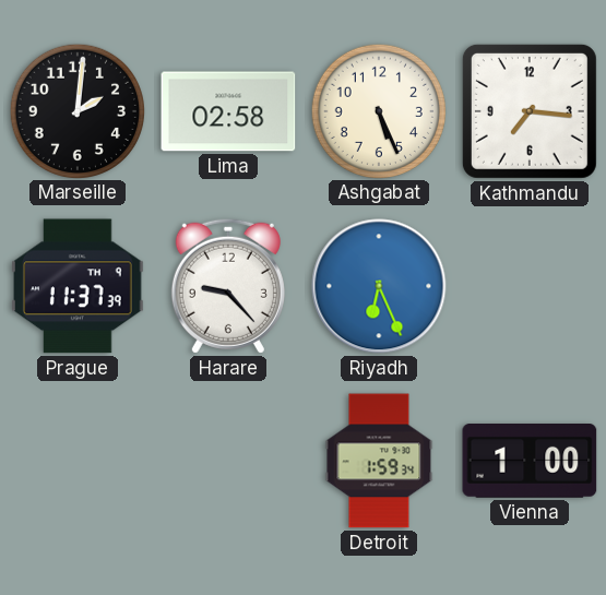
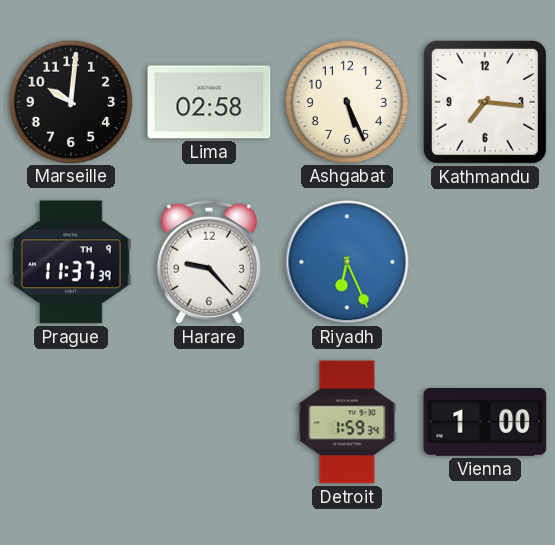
Marseille: 2:01 -> 10:01
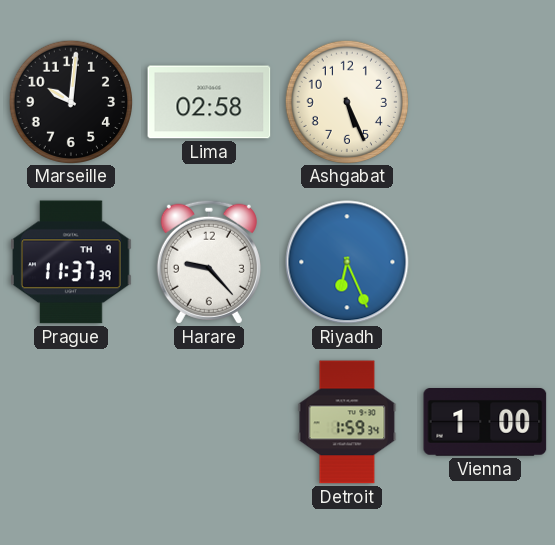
Kathmandu: 7:16 -> none
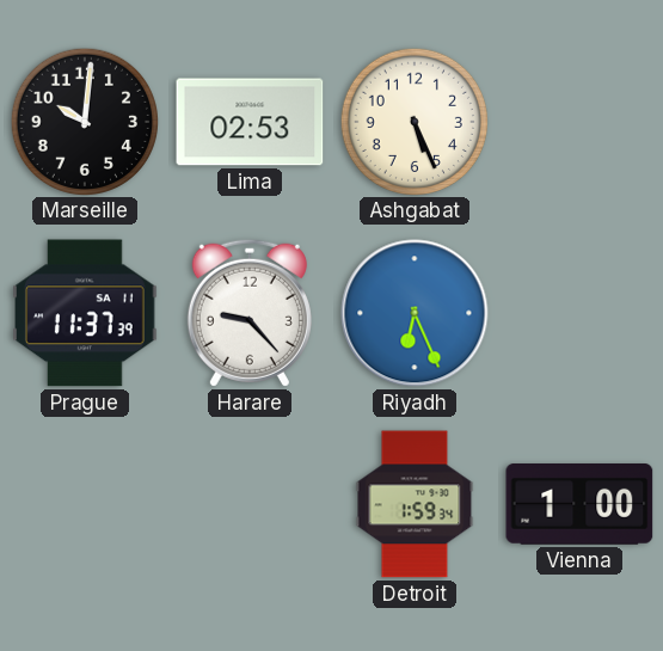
Lima: 02:58 -> 02:53
Prague date: TH 9 -> SA 11
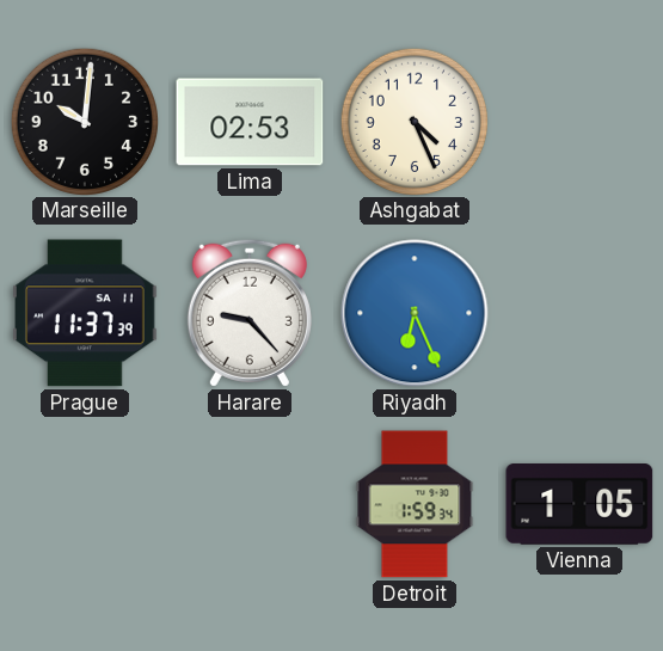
Ashgabat: 5:26 -> 4:26
Vienna: 1:00 -> 1:05
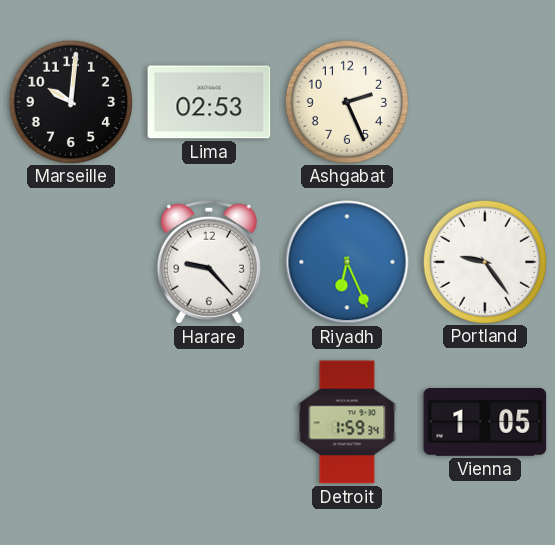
Ashgabat: 4:26 -> 2:26
Prague: 11:37 -> none
Portland: none -> 9:24
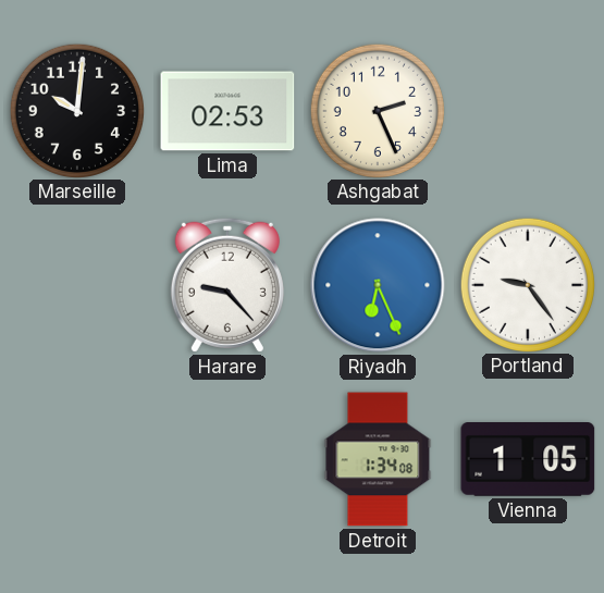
Detroit: 1:59 -> 1:34
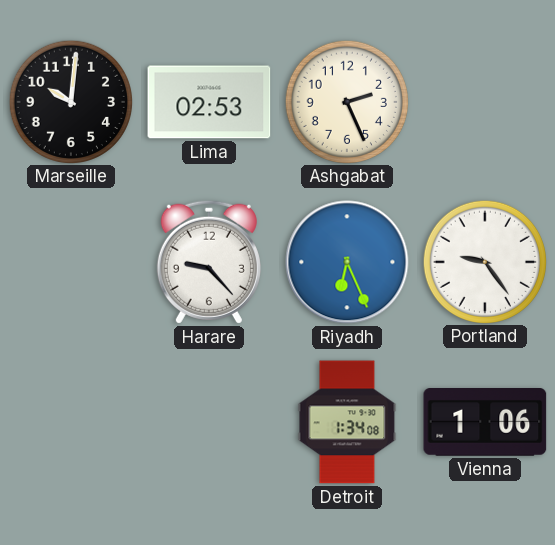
Vienna: 1:05 -> 1:06
